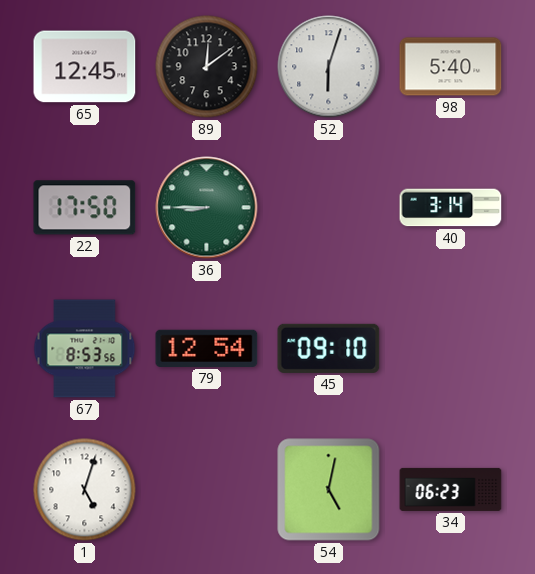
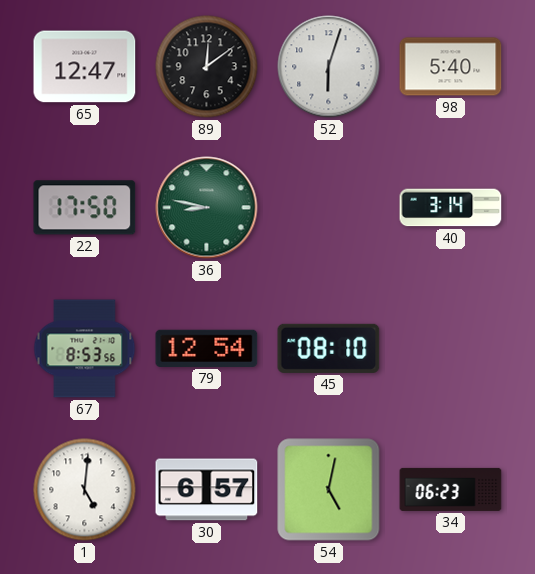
65: 12:45 -> 12:47
36: 8:45 -> 8:47
45: 09:10 -> 08:10
1: 5:03 -> 5:01
30: none -> 6:57
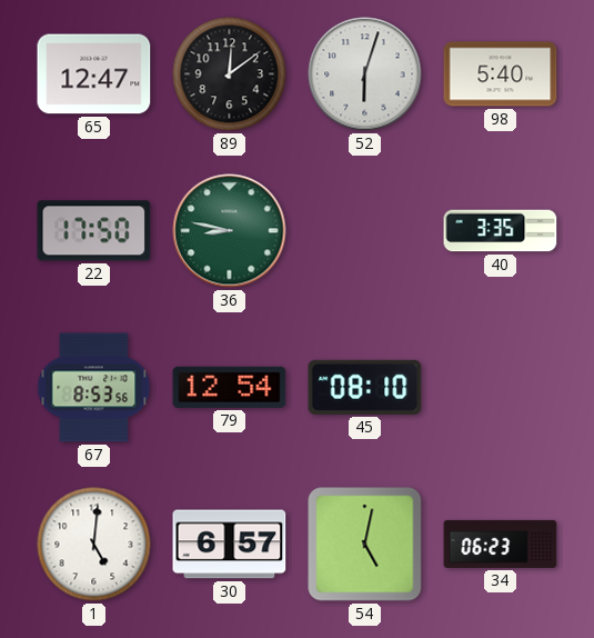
40: 3:14 -> 3:35
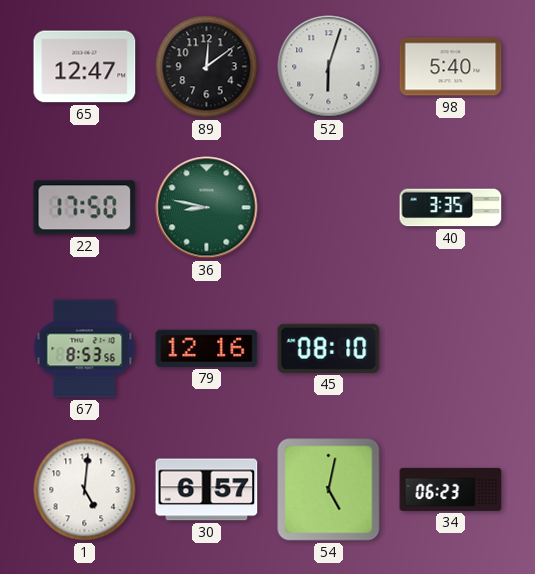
79: 12:54 -> 12:16
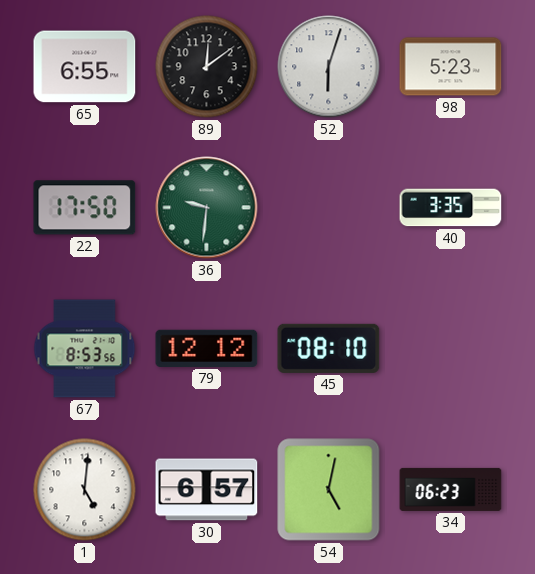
65: 12:47 -> 6:55
98: 5:40 -> 5:23
36: 8:47 -> 9:31
79: 12:16 -> 12:12
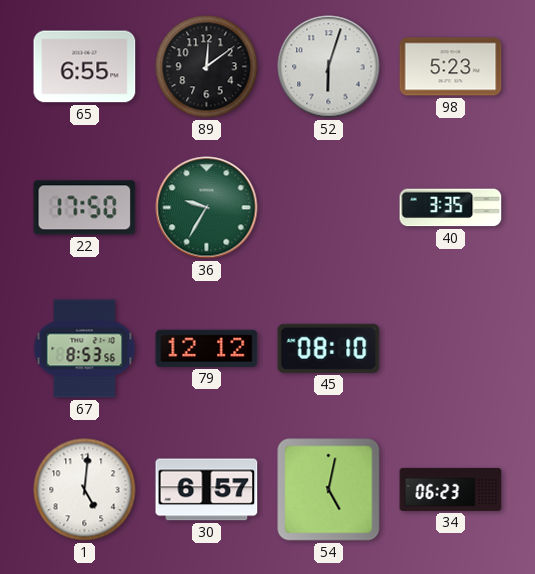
36: 9:31 -> 9:35
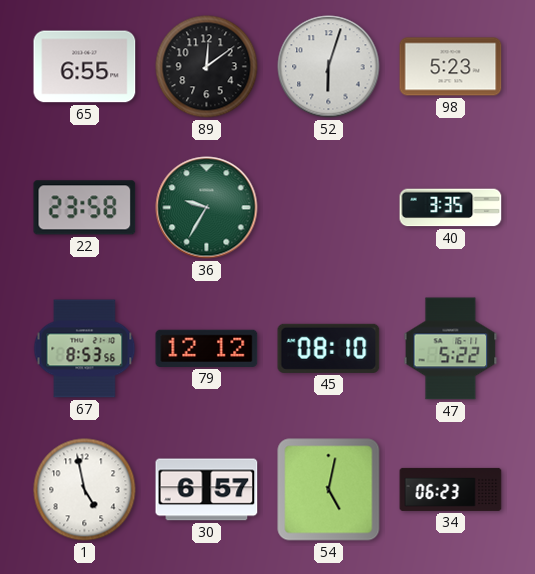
22: 17:50 -> 23:58
47: none -> 5:22
1: 5:01 -> 4:58
